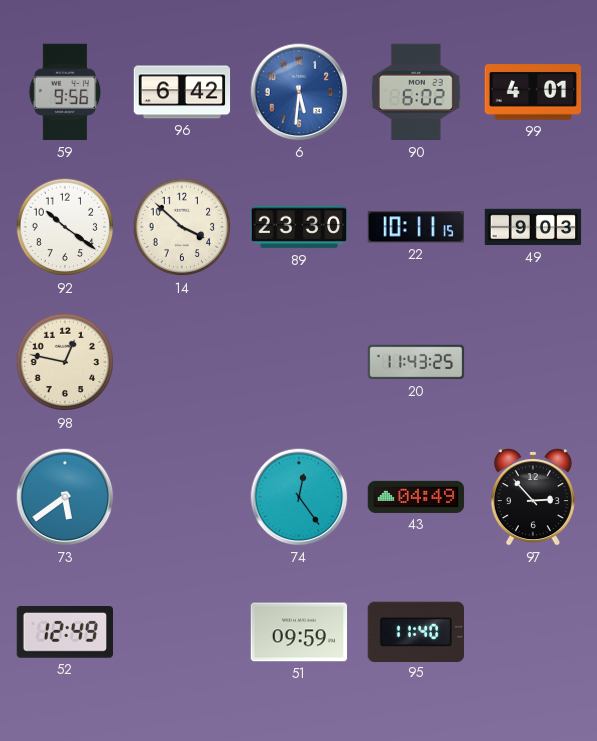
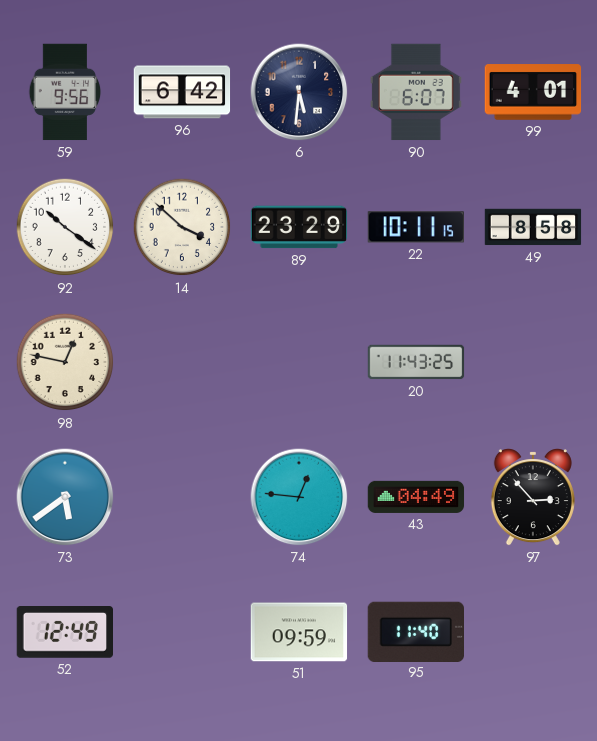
6 dial: blue -> navy
90: 6:02 -> 6:07
89: 23:30 -> 23:29
49: 9:03 -> 8:58
74: 12:24 -> 12:46
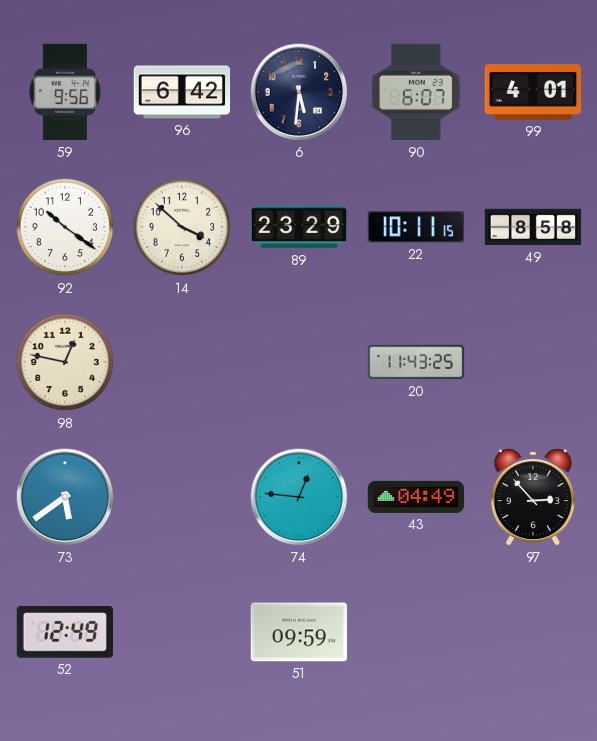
95: 11:40 -> none
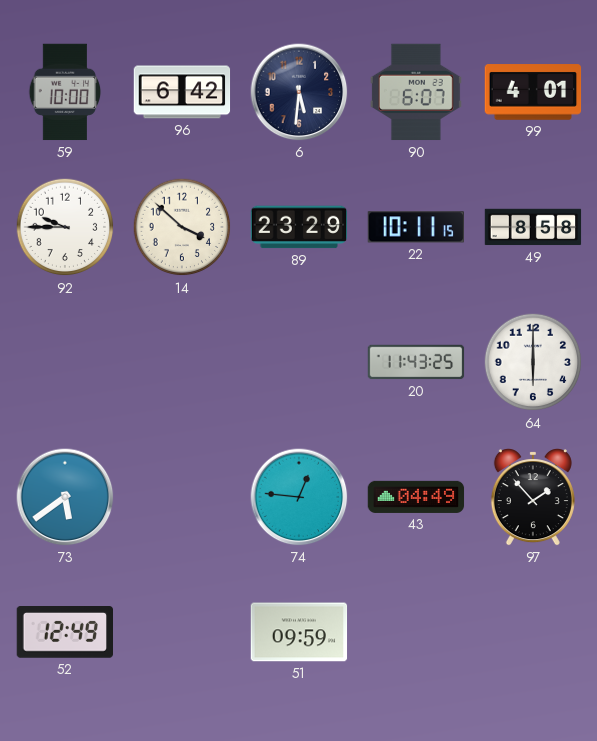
59: 9:56 -> 10:00
92: 10:21 -> 9:45
98: 12:47 -> none
64: none -> 6:00
97: 2:53 -> 1:53
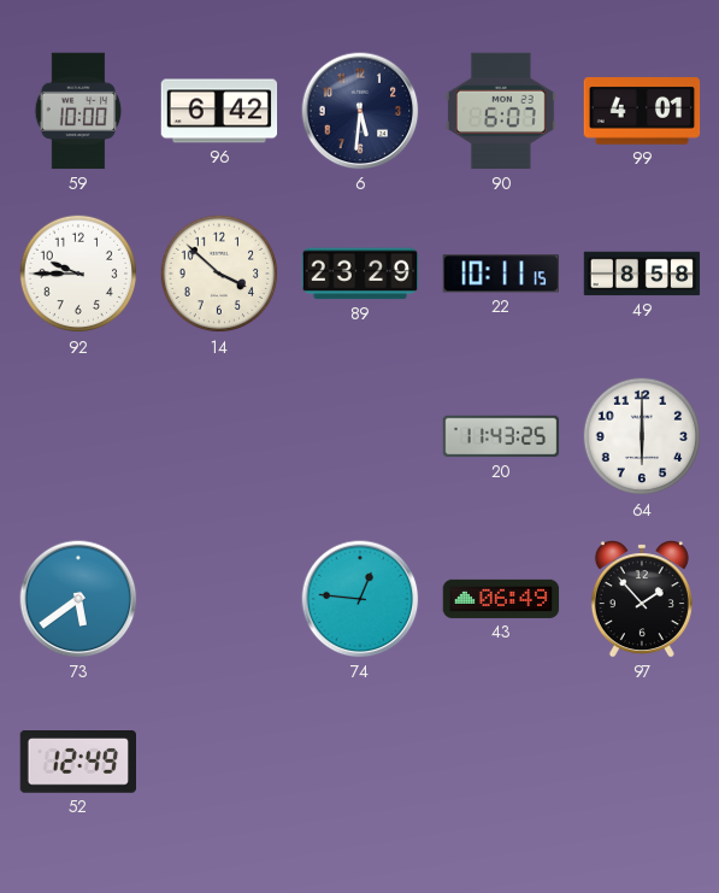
43: 04:49 -> 06:49
51: 09:59 -> none
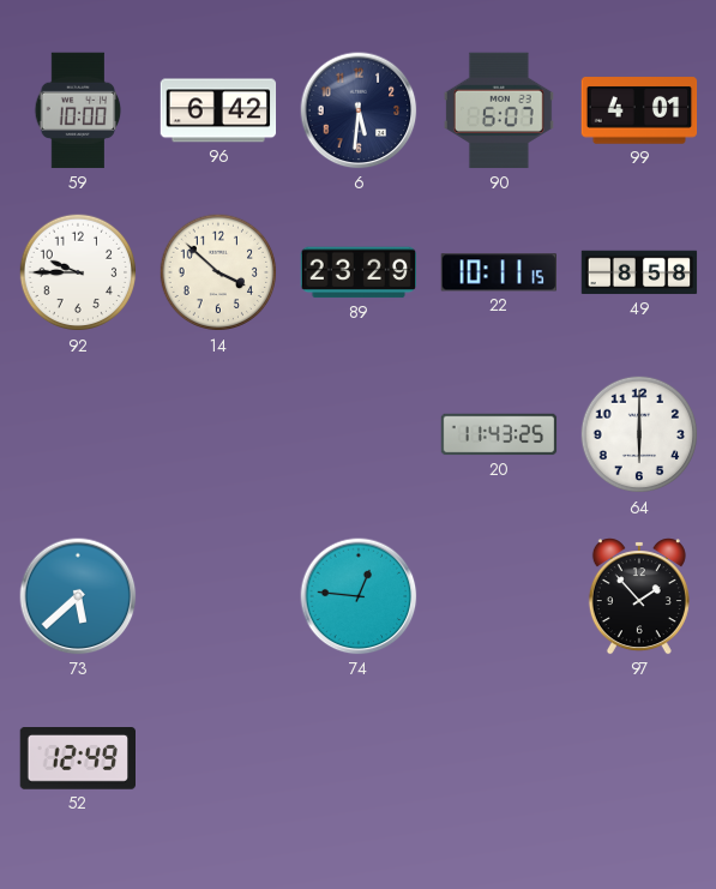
73: 5:39 -> 5:38
43: 06:49 -> none
